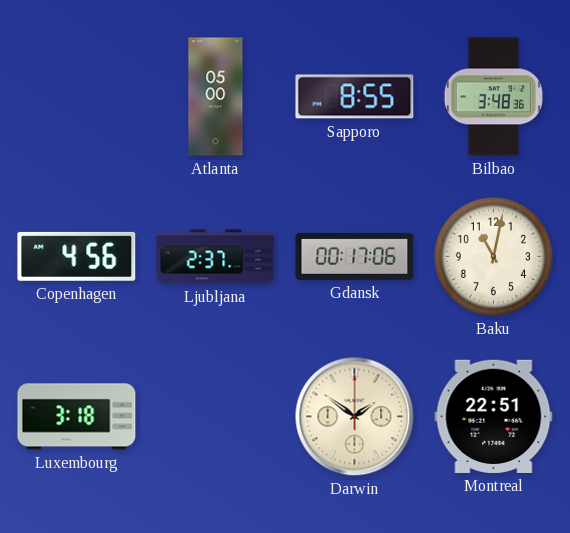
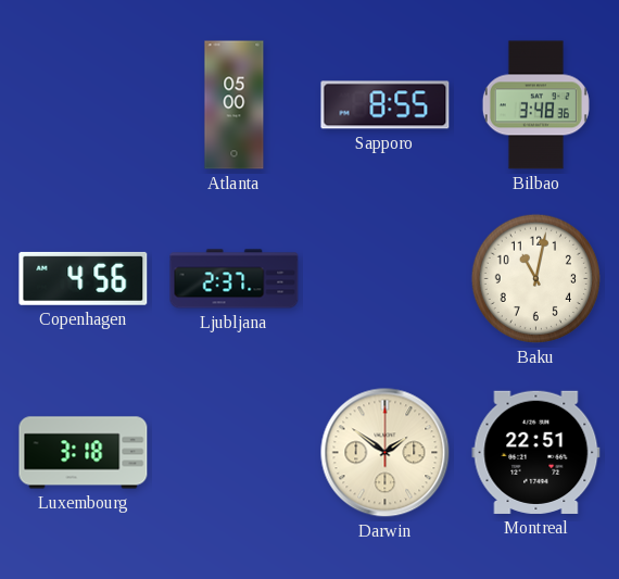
Gdansk: 00:17 -> none
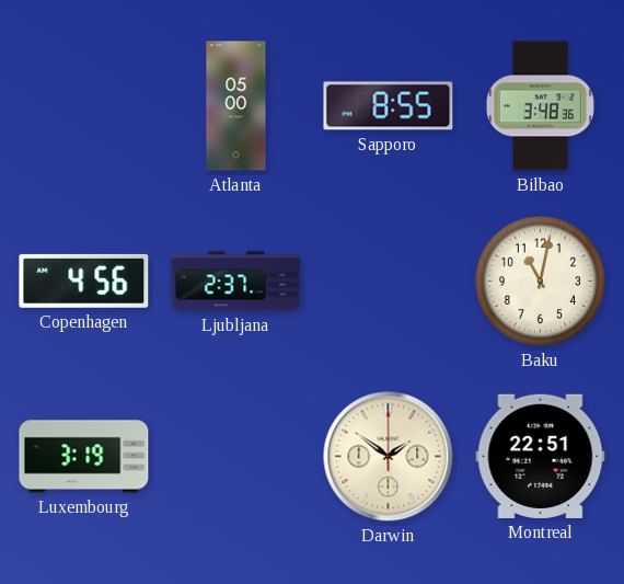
Luxembourg: 3:18 -> 3:19
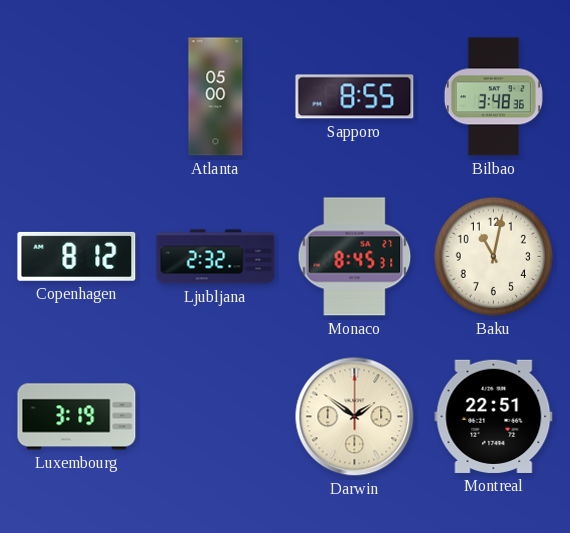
Copenhagen: 4:56 -> 8:12
Ljubljana: 2:37 -> 2:32
Monaco: none -> 8:45
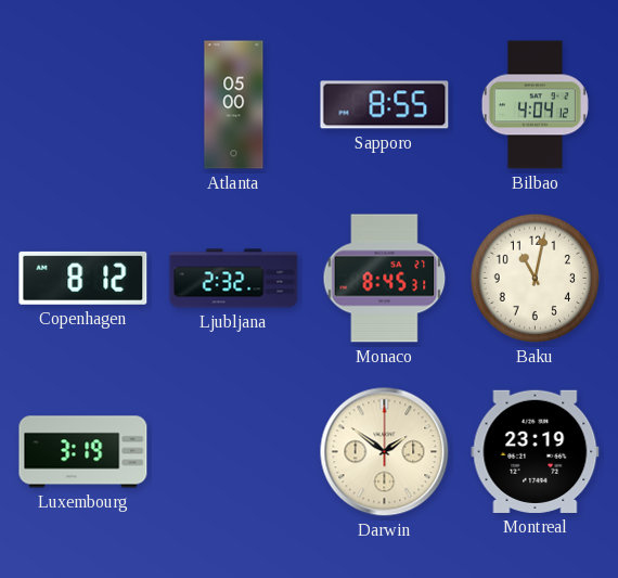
Bilbao: 3:48 -> 4:04
Montreal: 22:51 -> 23:19
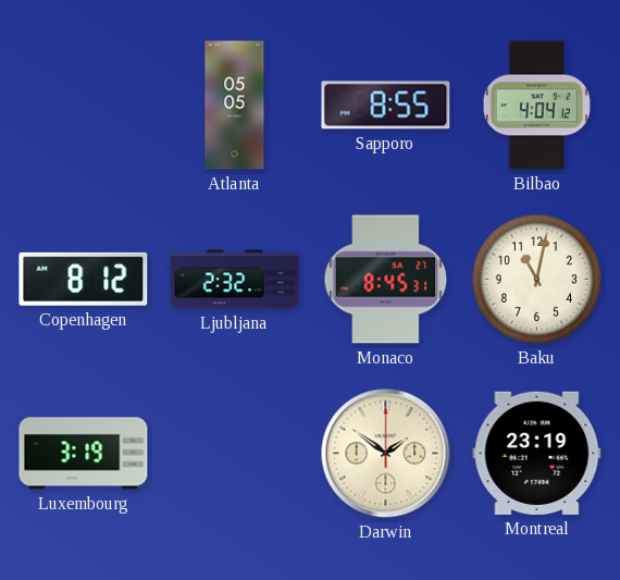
Atlanta: 05:00 -> 05:05
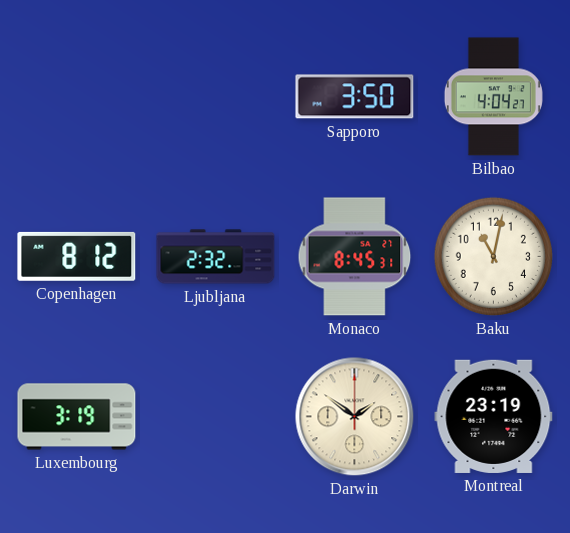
Atlanta: 05:05 -> none
Sapporo: 8:55 -> 3:50
Bilbao: 4:04:12 -> 4:04:27
